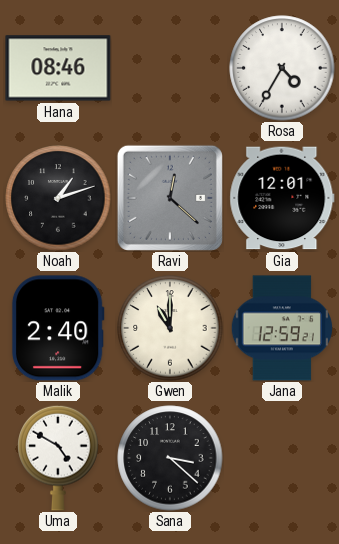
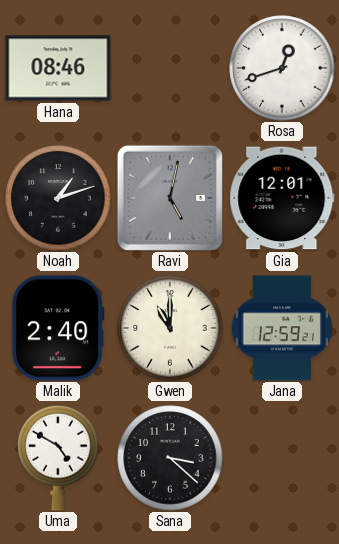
Rosa: 4:35 -> 12:42
Ravi: 12:22 -> 5:02
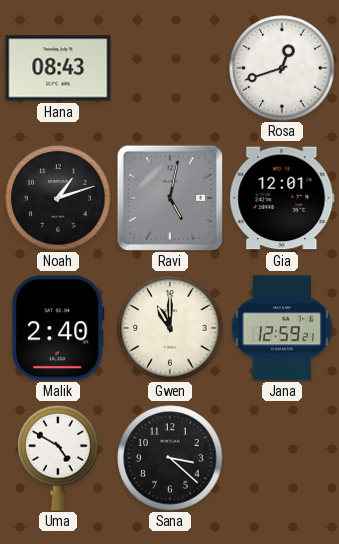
Hana: 08:46 -> 08:43
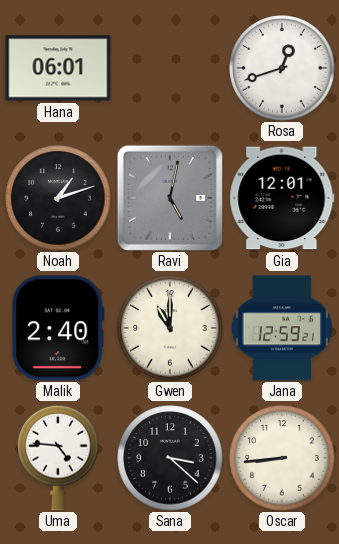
Hana: 08:43 -> 06:01
Uma: 4:50 -> 4:46
Oscar: none -> 8:44
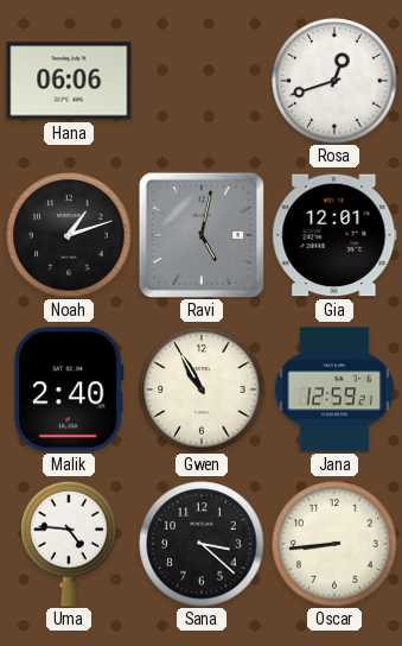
Hana: 06:01 -> 06:06
Gwen: 11:00 -> 10:55
